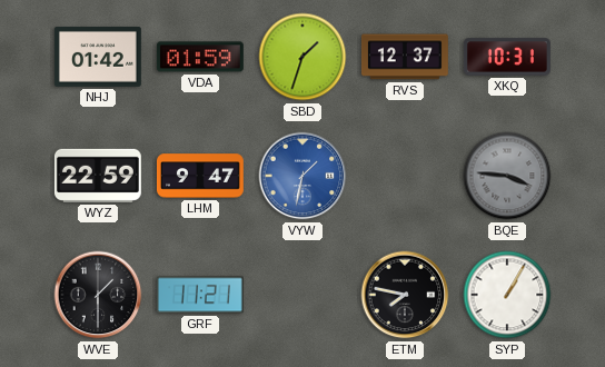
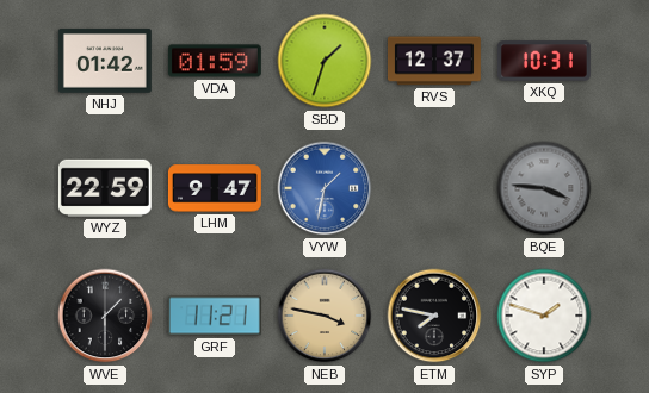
NEB: none -> 3:47
SYP: 1:05 -> 1:48
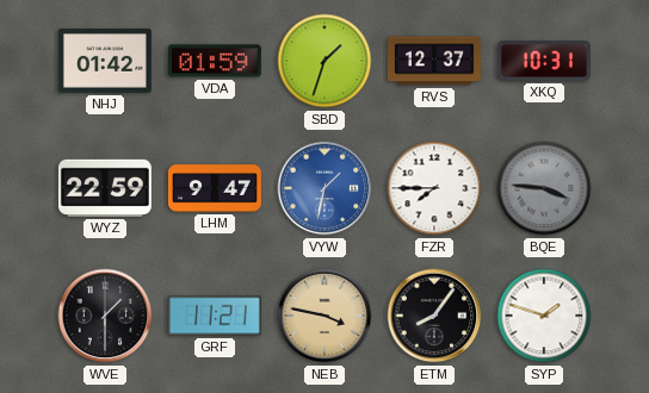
FZR: none -> 7:45
ETM: 7:47 -> 8:06
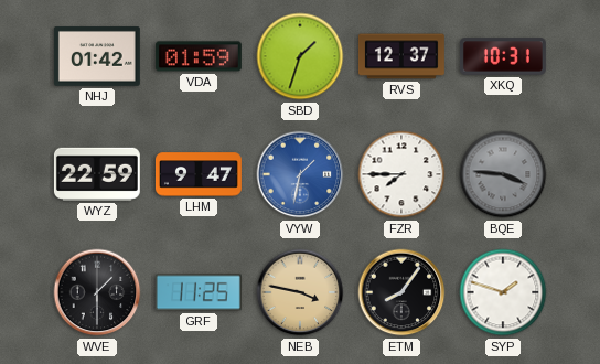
GRF: 11:21 -> 11:25
